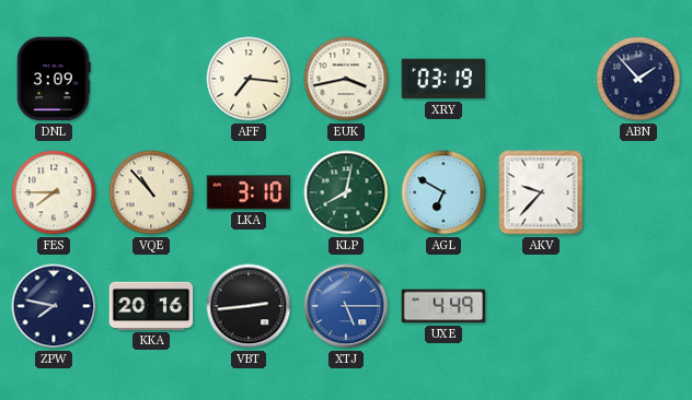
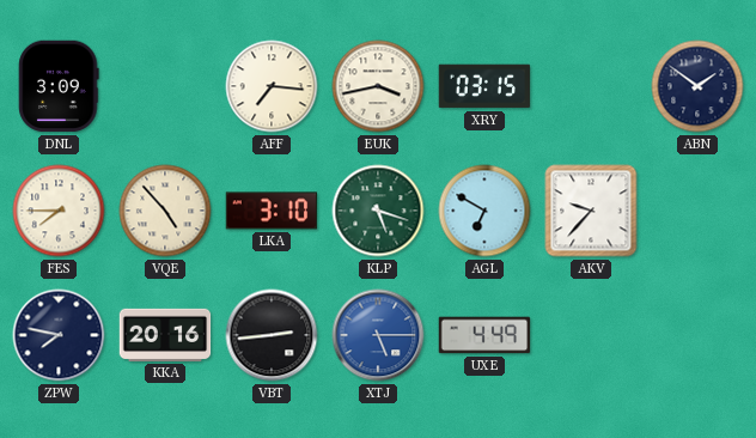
XRY: 03:19 -> 03:15
ABN: 1:53 -> 1:51
VQE: 10:53 -> 4:53
KLP: 8:02 -> 5:18
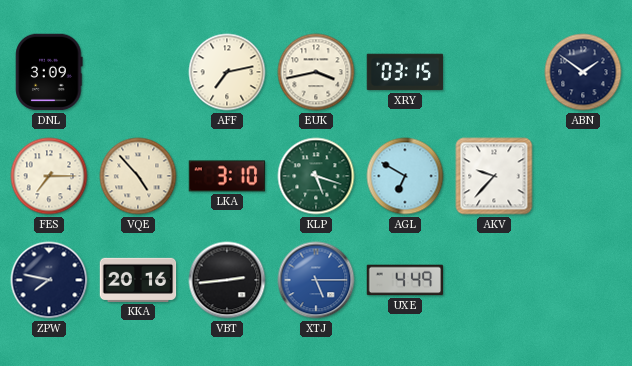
AFF: 7:16 -> 7:13
FES: 7:45 -> 7:15
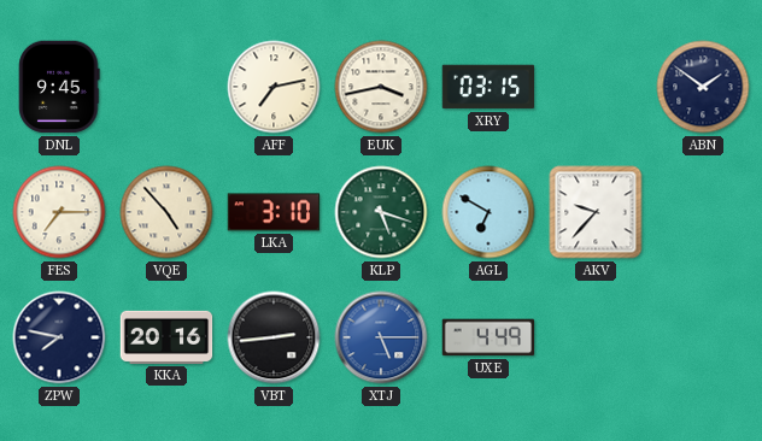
DNL: 3:09 -> 9:45
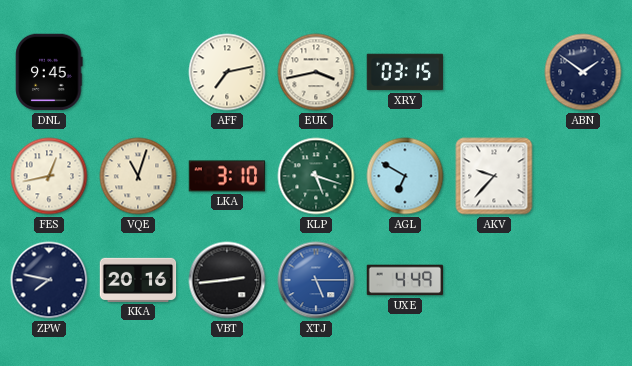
FES: 7:15 -> 12:43
VQE: 4:53 -> 11:03
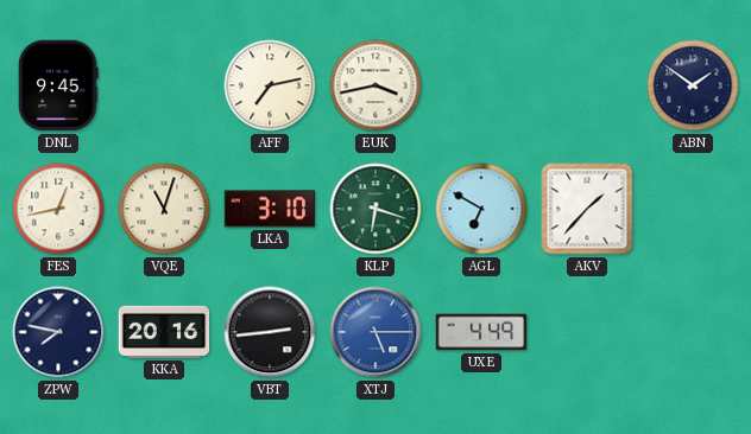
XRY: 03:15 -> none
KLP: 5:18 -> 6:18
AKV: 9:37 -> 1:37
